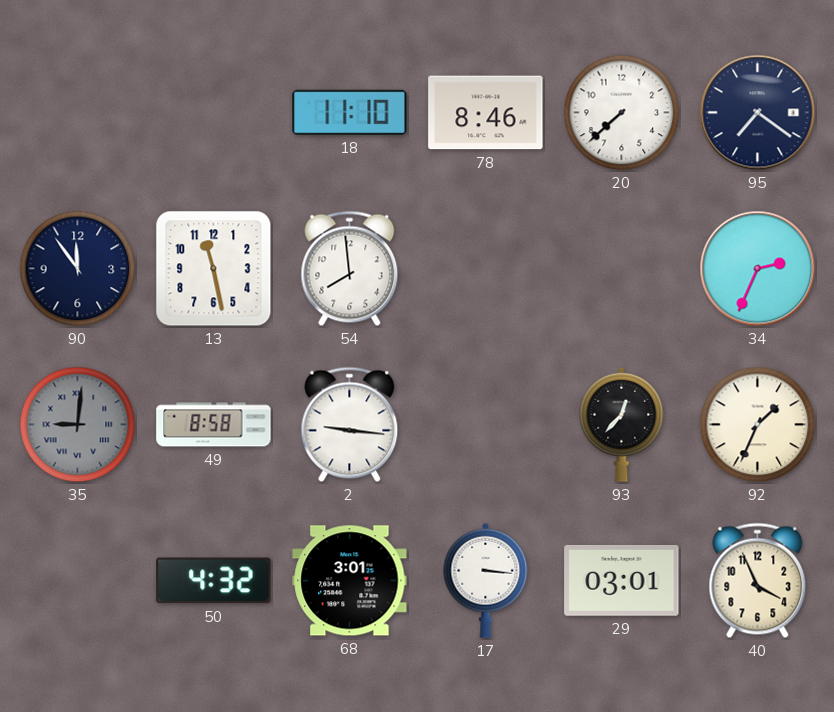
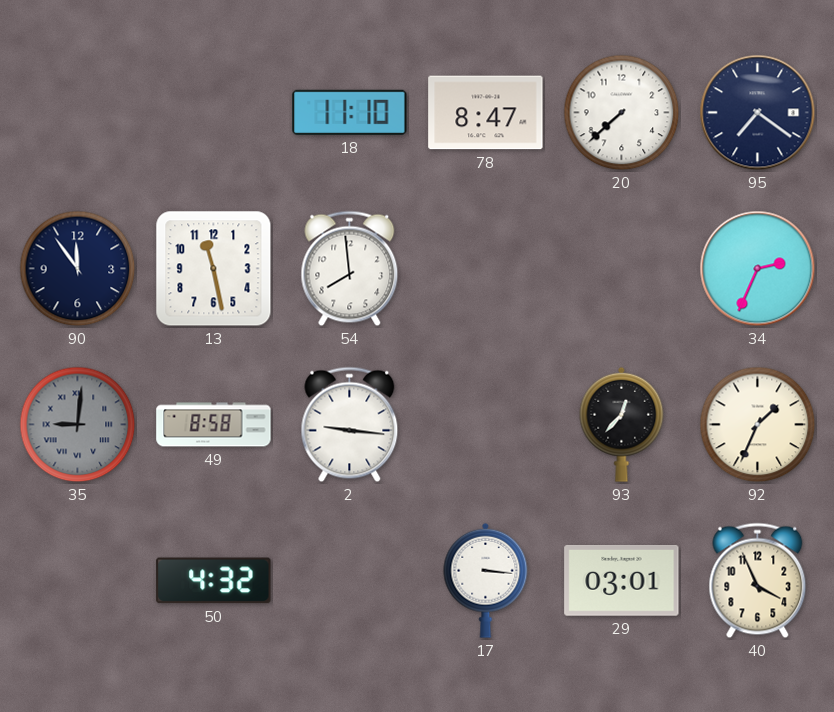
78: 8:46 -> 8:47
68: 3:01 -> none
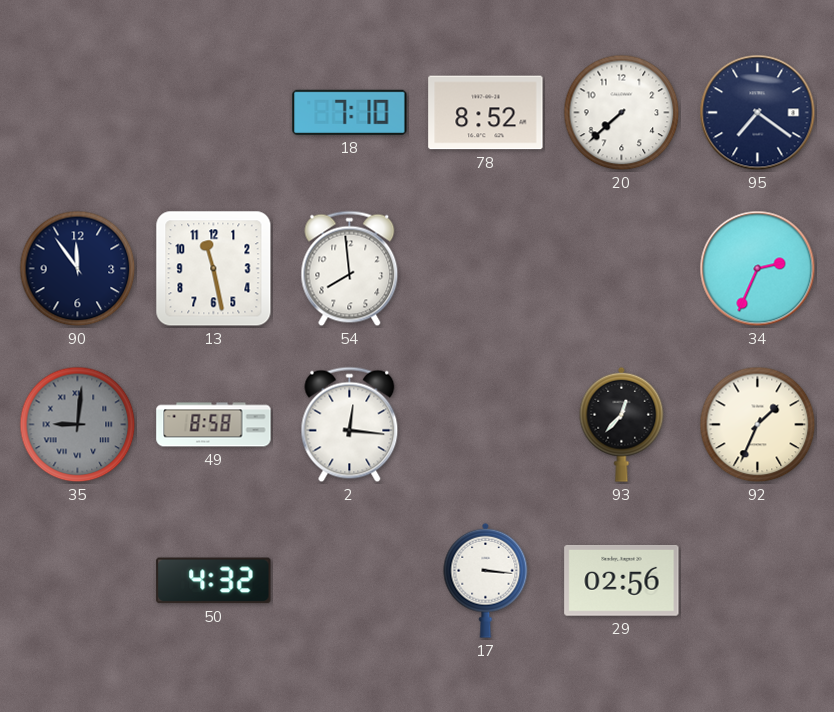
18: 11:10 -> 7:10
78: 8:47 -> 8:52
2: 9:16 -> 12:16
29: 03:01 -> 02:56
40: 3:56 -> none
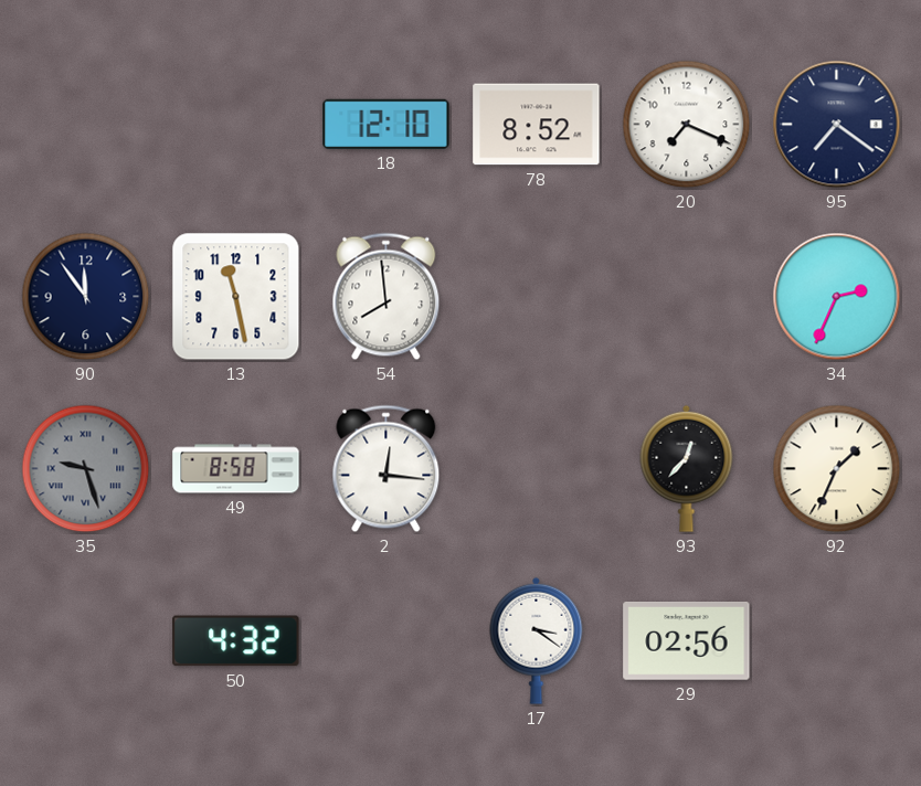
18: 7:10 -> 12:10
20: 7:38 -> 7:19
35: 9:01 -> 9:27
17: 3:16 -> 3:21
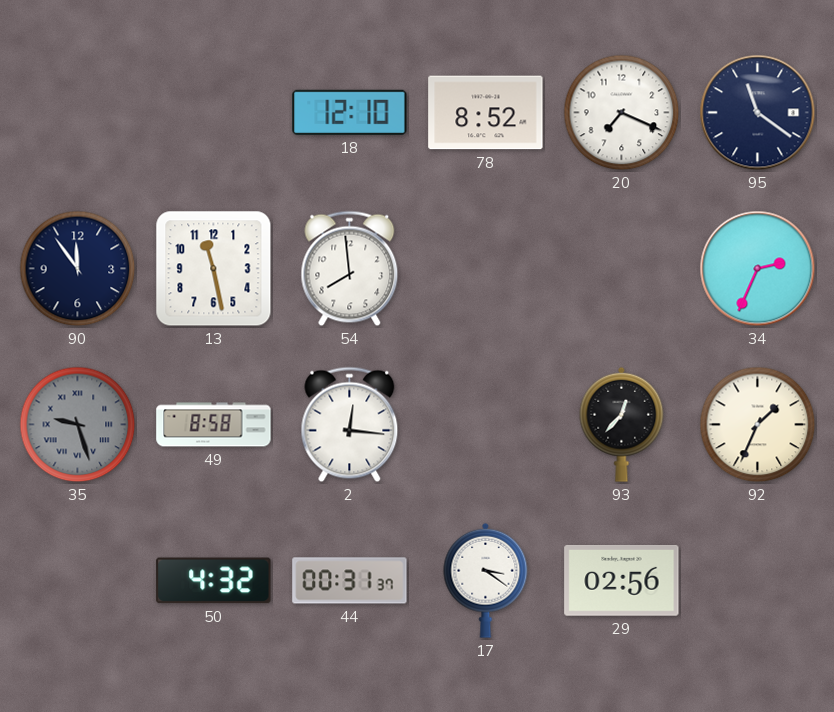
95: 7:21 -> 11:21
44: none -> 00:31
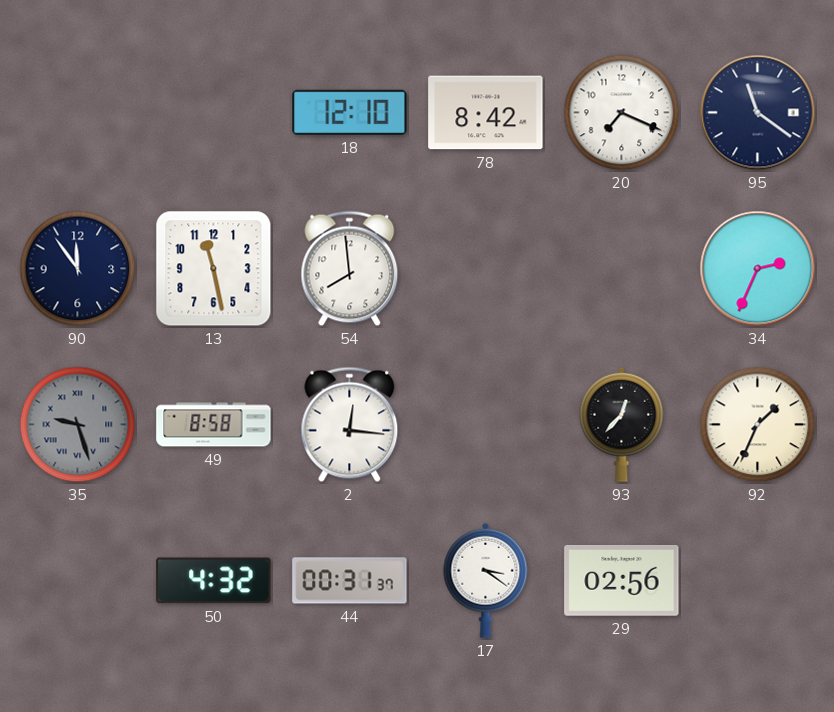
78: 8:52 -> 8:42
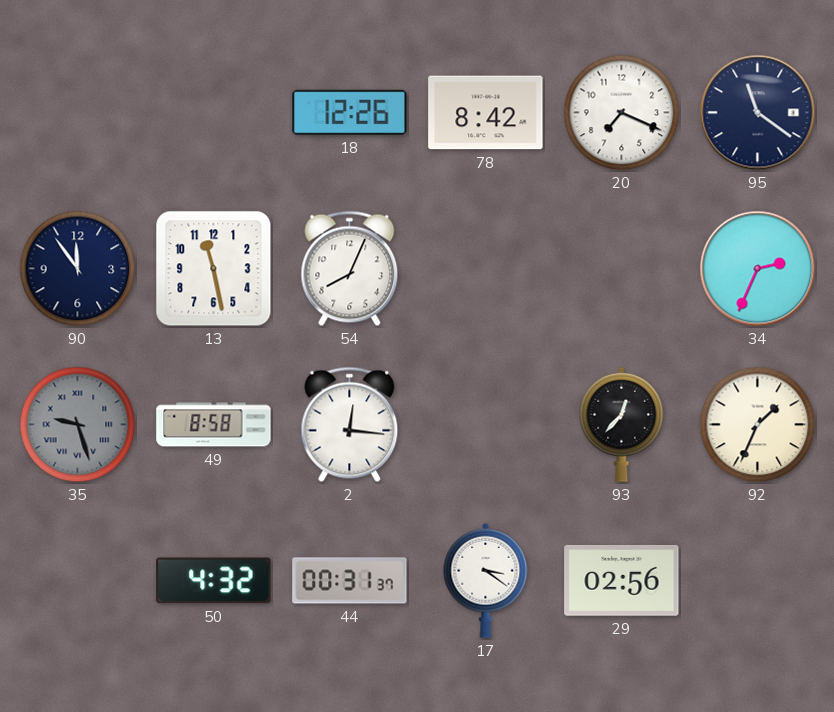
18: 12:10 -> 12:26
54: 7:59 -> 8:04
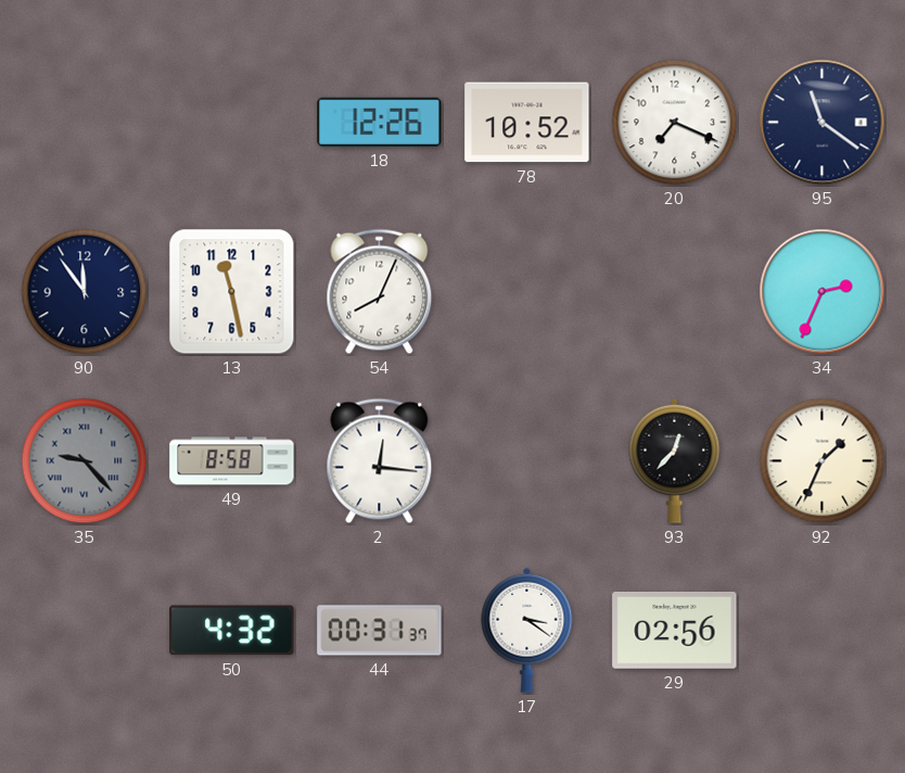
78: 8:42 -> 10:52
35: 9:27 -> 9:23
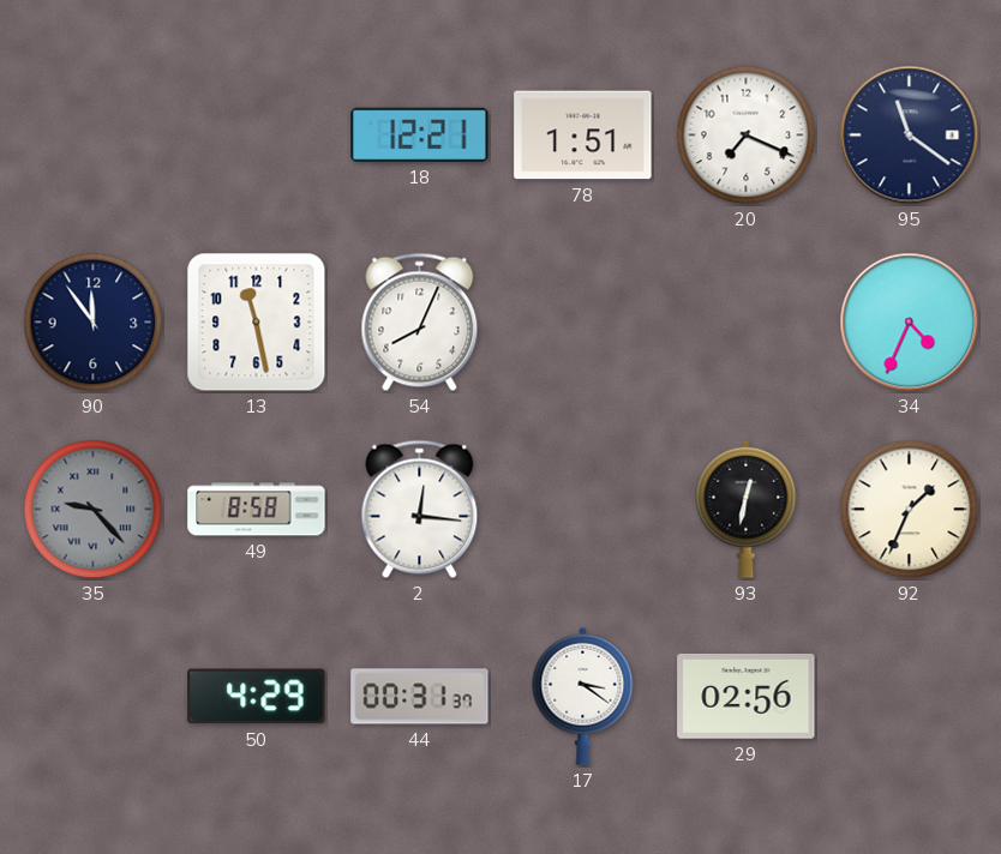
18: 12:26 -> 12:21
78: 10:52 -> 1:51
34: 2:34 -> 4:34
93: 12:37 -> 12:32
50: 4:32 -> 4:29
